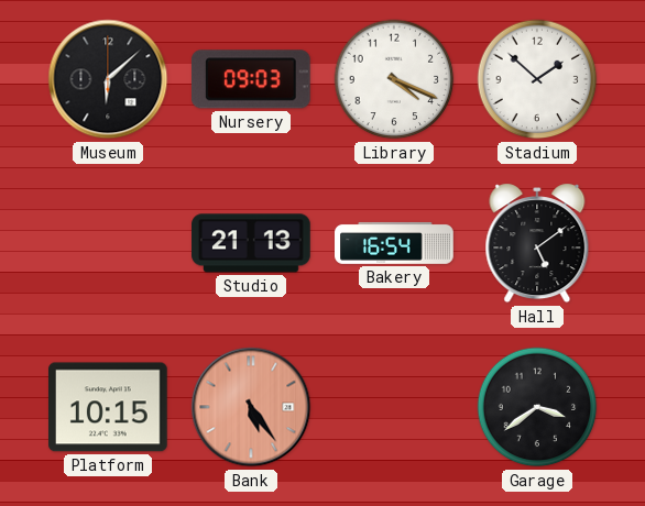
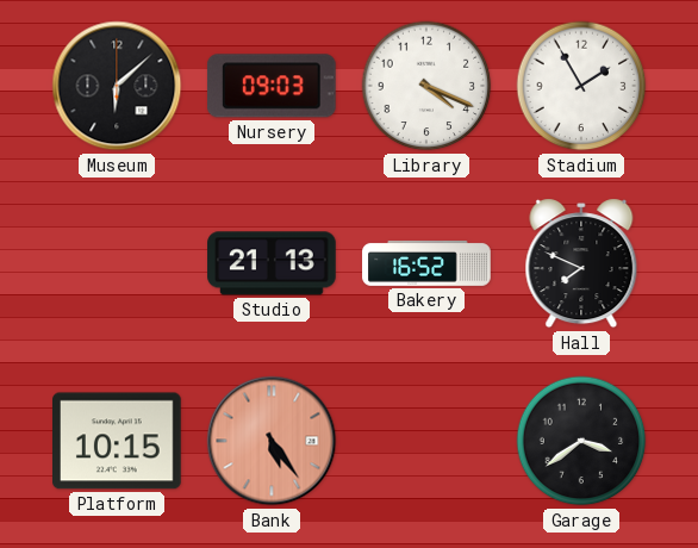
Stadium: 1:52 -> 1:55
Bakery: 16:54 -> 16:52
Hall: 5:09 -> 7:49
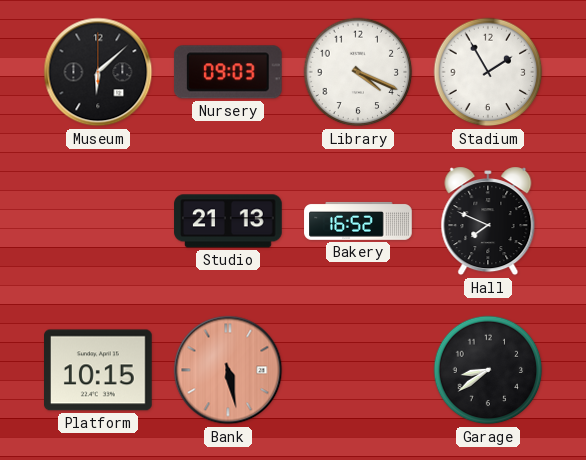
Bank: 5:24 -> 5:28
Garage: 3:39 -> 8:39
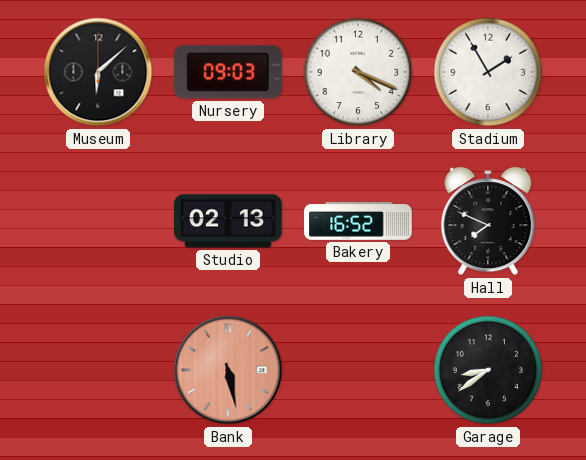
Studio: 21:13 -> 02:13
Platform: 10:15 -> none
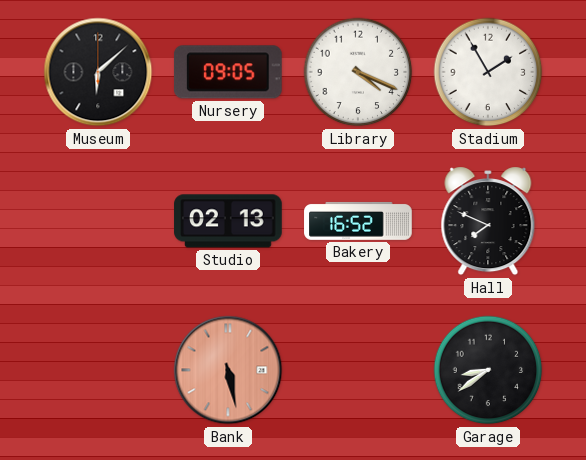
Nursery: 09:03 -> 09:05
